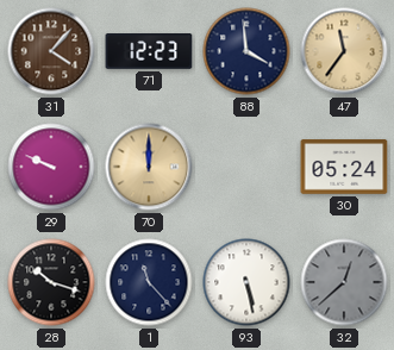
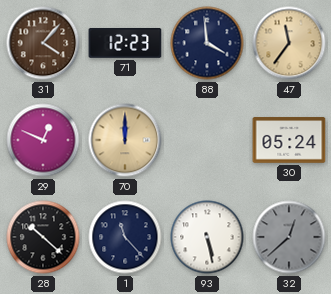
29: 9:49 -> 12:49
28: 10:18 -> 10:22
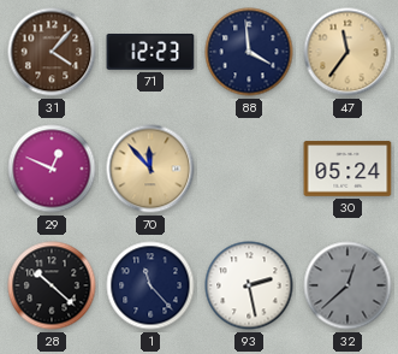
70: 12:00 -> 11:53
93: 5:28 -> 2:28
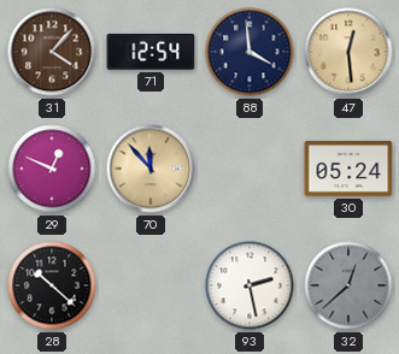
71: 12:23 -> 12:54
47: 11:36 -> 12:29
1: 11:23 -> none
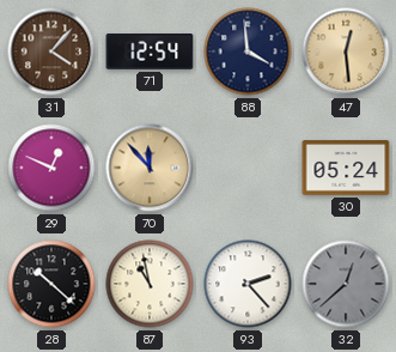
87: none -> 10:58
93: 2:28 -> 2:23
